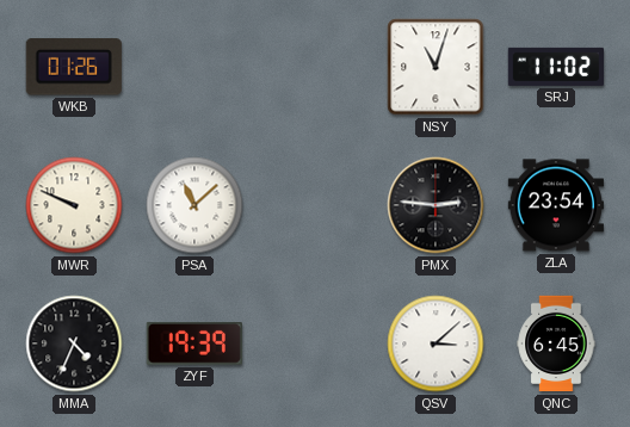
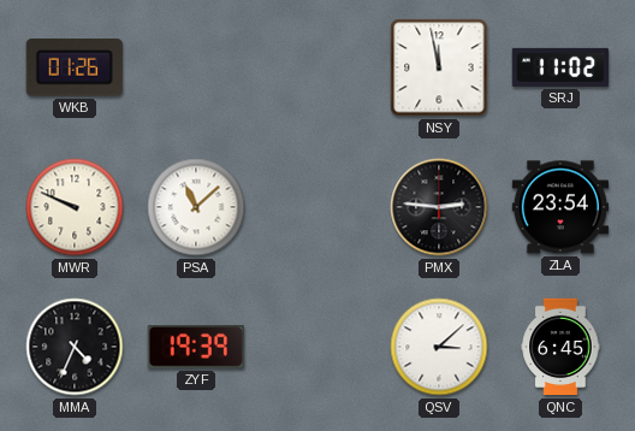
NSY: 11:03 -> 11:58
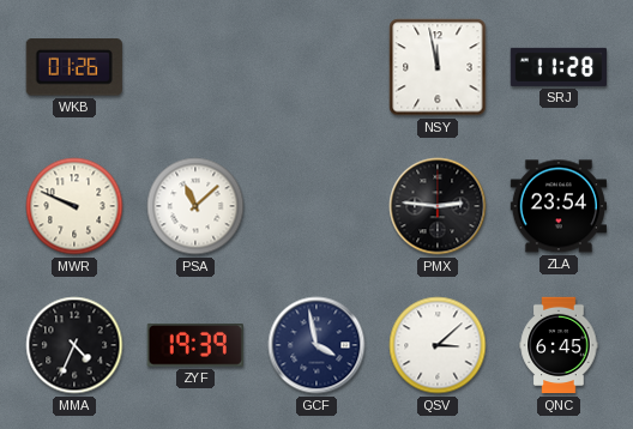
SRJ: 11:02 -> 11:28
GCF: none -> 3:58
